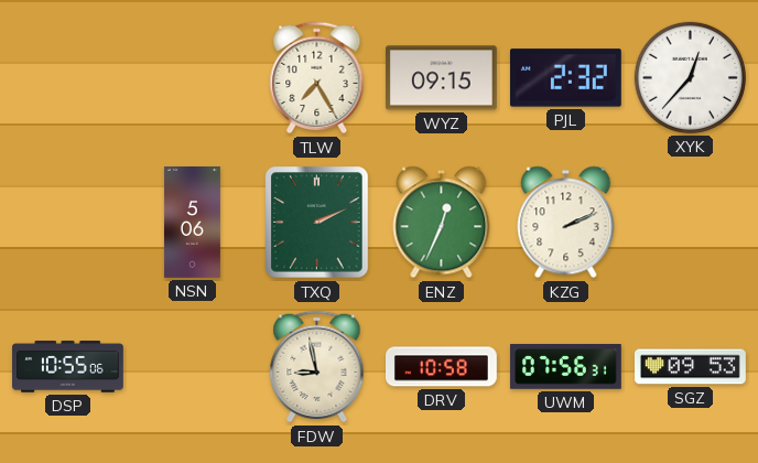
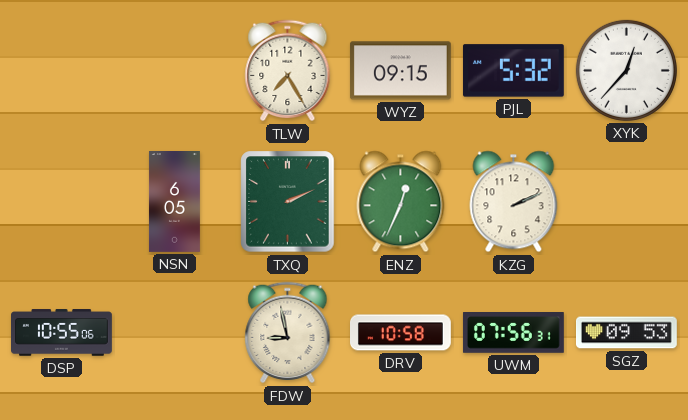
PJL: 2:32 -> 5:32
NSN: 5:06 -> 6:05
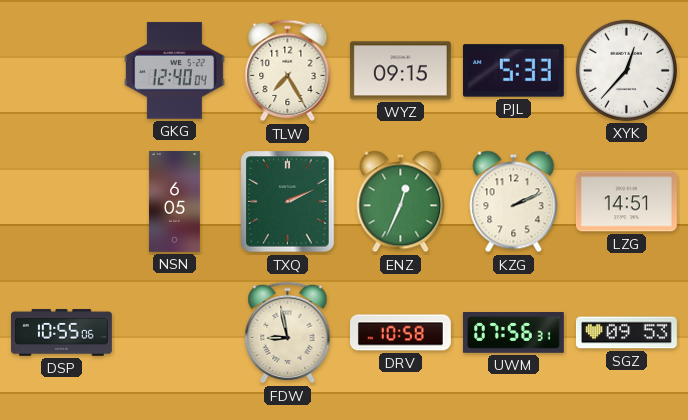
GKG: none -> 12:40
PJL: 5:32 -> 5:33
LZG: none -> 14:51
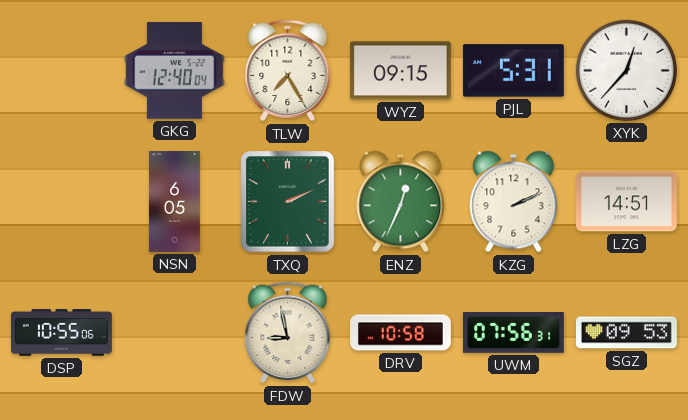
PJL: 5:33 -> 5:31
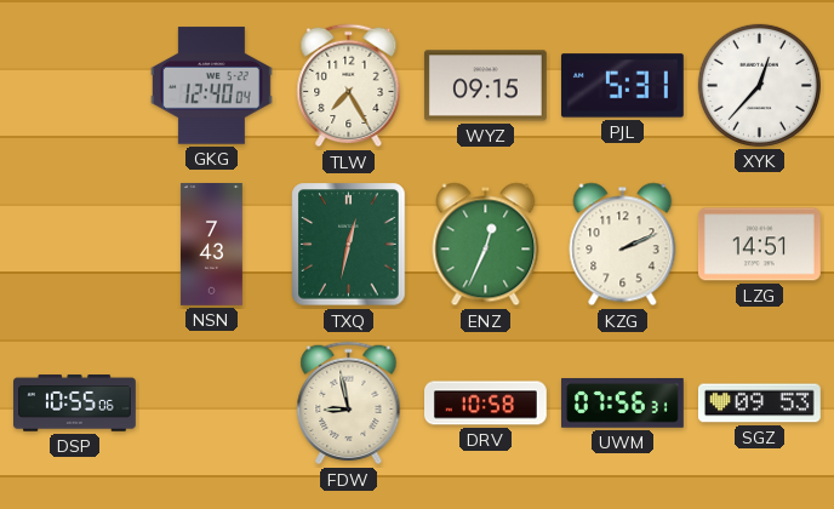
NSN: 6:05 -> 7:43
TXQ: 2:11 -> 12:32
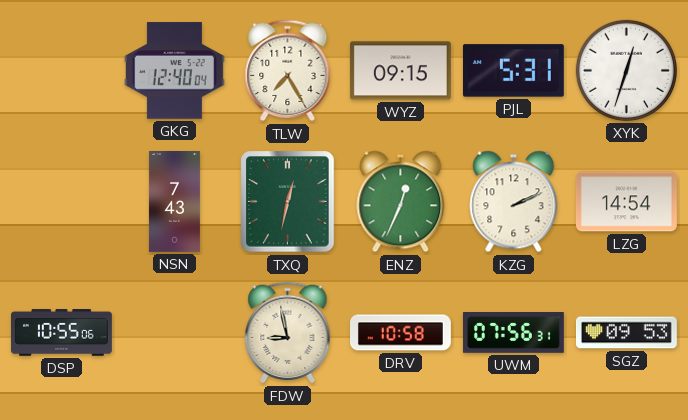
XYK: 12:37 -> 12:33
LZG: 14:51 -> 14:54
